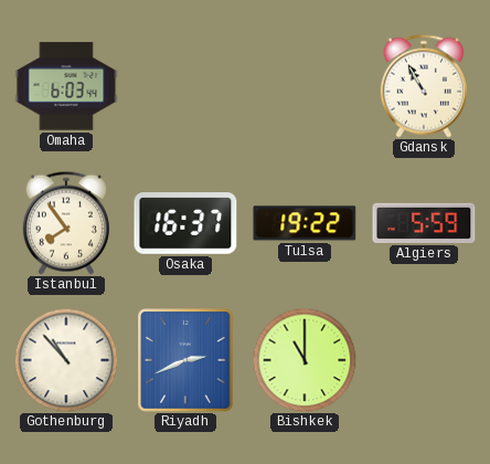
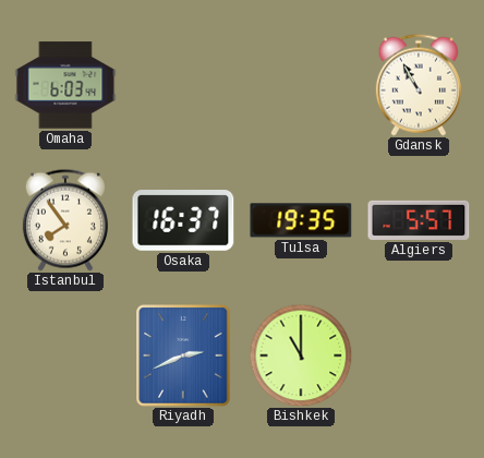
Tulsa: 19:22 -> 19:35
Algiers: 5:59 -> 5:57
Gothenburg: 10:53 -> none
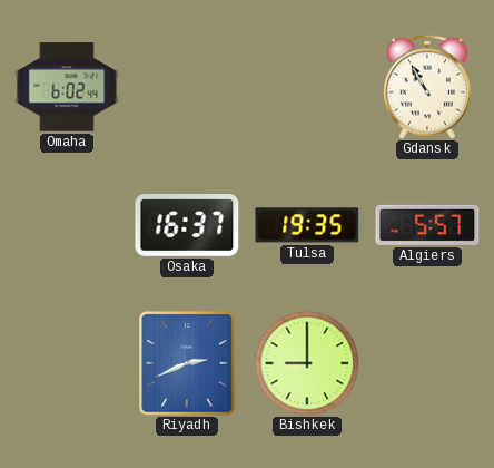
Omaha: 6:03 -> 6:02
Istanbul: 7:54 -> none
Bishkek: 11:00 -> 9:00
